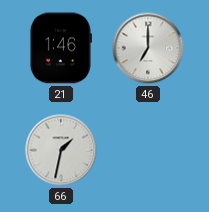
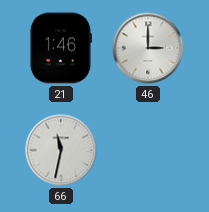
46: 7:00 -> 3:00
66: 1:32 -> 11:32
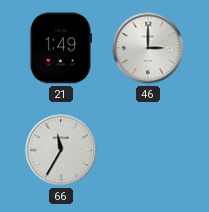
21: 1:46 -> 1:49
66: 11:32 -> 11:35
